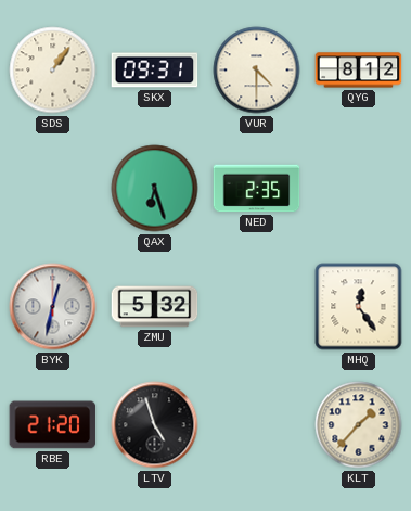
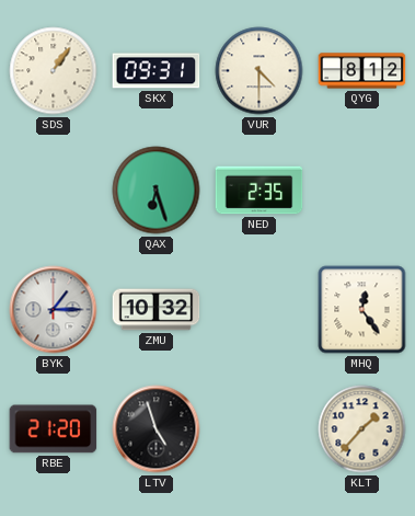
BYK: 12:32 -> 1:15
ZMU: 5:32 -> 10:32
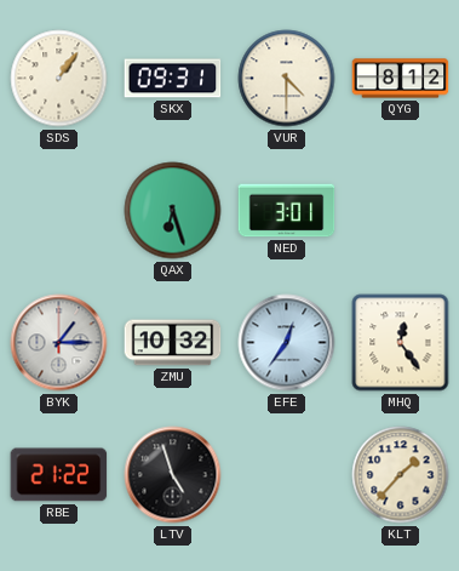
NED: 2:35 -> 3:01
EFE: none -> 12:36
RBE: 21:20 -> 21:22
